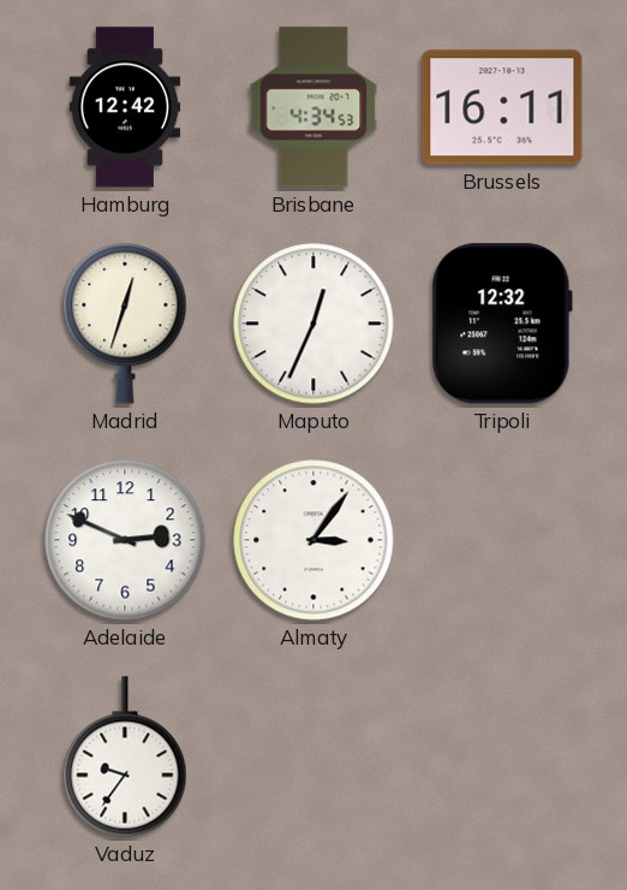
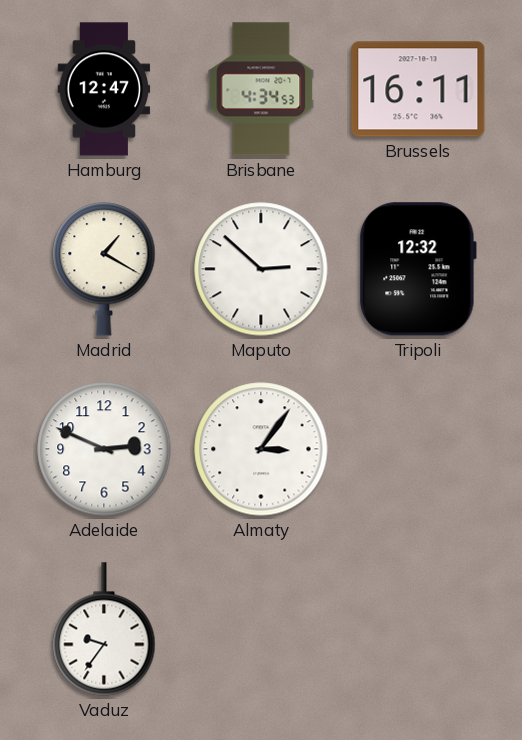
Hamburg: 12:42 -> 12:47
Madrid: 12:33 -> 1:20
Maputo: 12:34 -> 2:52
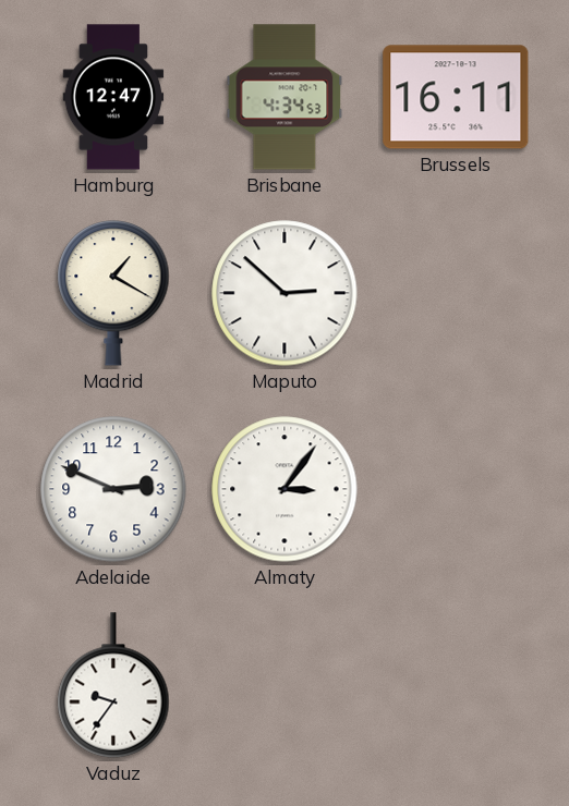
Tripoli: 12:32 -> none
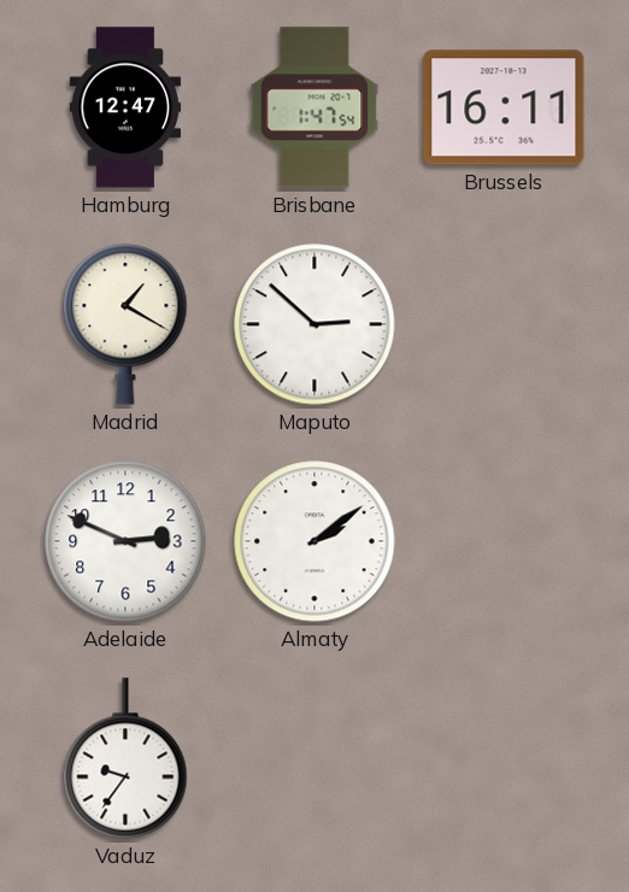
Brisbane: 4:34 -> 1:47
Almaty: 3:06 -> 2:09
